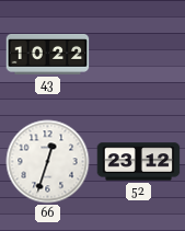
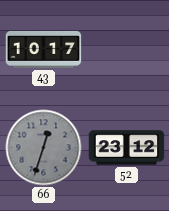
43: 10:22 -> 10:17
66 dial: white -> grey
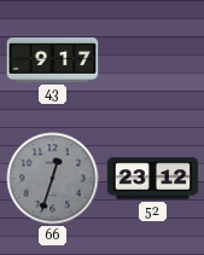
43: 10:17 -> 9:17
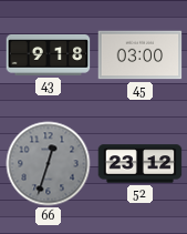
43: 9:17 -> 9:18
45: none -> 03:00
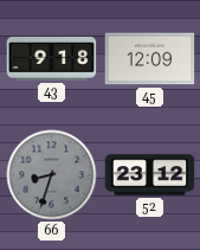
45: 03:00 -> 12:09
66: 12:33 -> 8:33
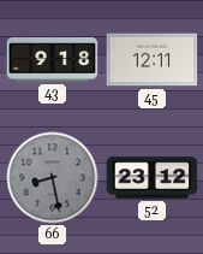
45: 12:09 -> 12:11
66: 8:33 -> 8:28
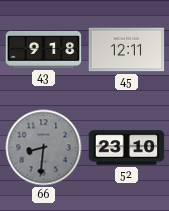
66: 8:28 -> 8:31
52: 23:12 -> 23:10
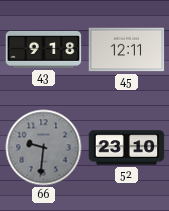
66: 8:31 -> 9:31
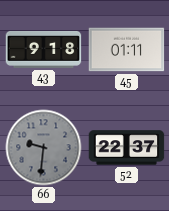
45: 12:11 -> 01:11
52: 23:10 -> 22:37
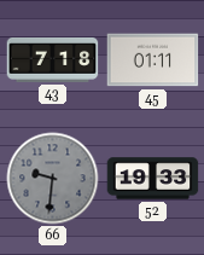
43: 9:18 -> 7:18
52: 22:37 -> 19:33
